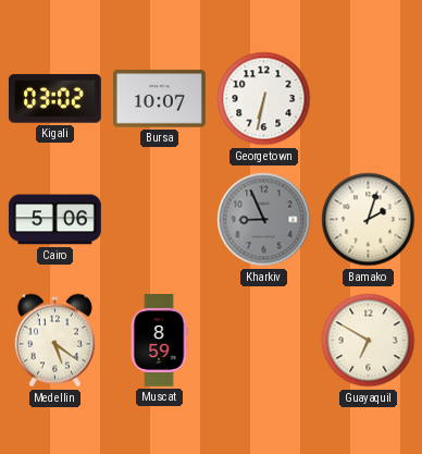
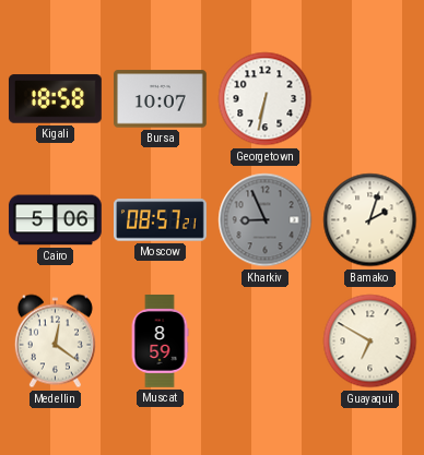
Kigali: 03:02 -> 18:58
Moscow: none -> 08:57
Medellin: 5:21 -> 12:21
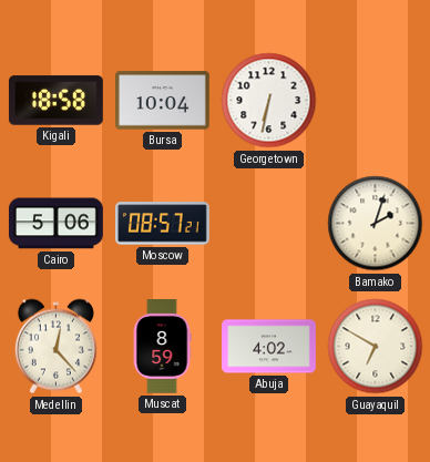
Bursa: 10:07 -> 10:04
Kharkiv: 8:56 -> none
Medellin: 12:21 -> 12:23
Abuja: none -> 4:02
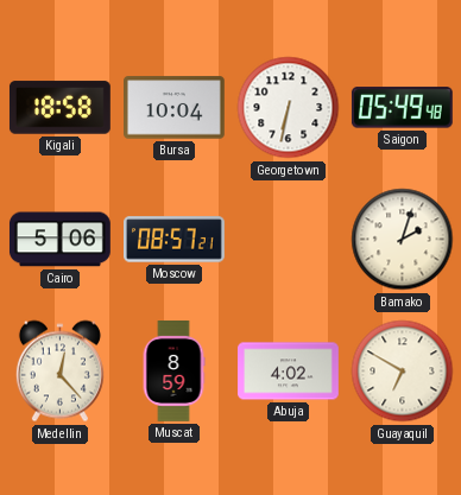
Saigon: none -> 05:49
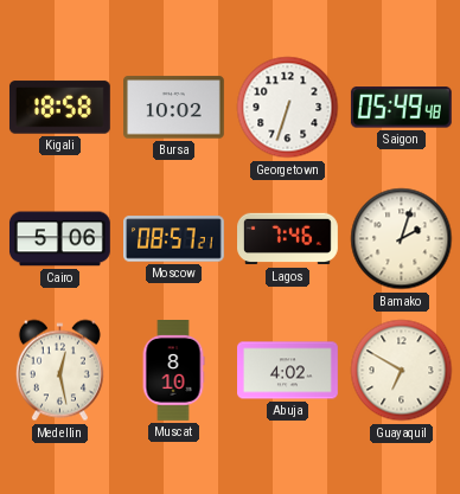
Bursa: 10:04 -> 10:02
Georgetown: 6:32 -> 6:33
Lagos: none -> 7:46
Medellin: 12:23 -> 12:28
Muscat: 8:59 -> 8:10
